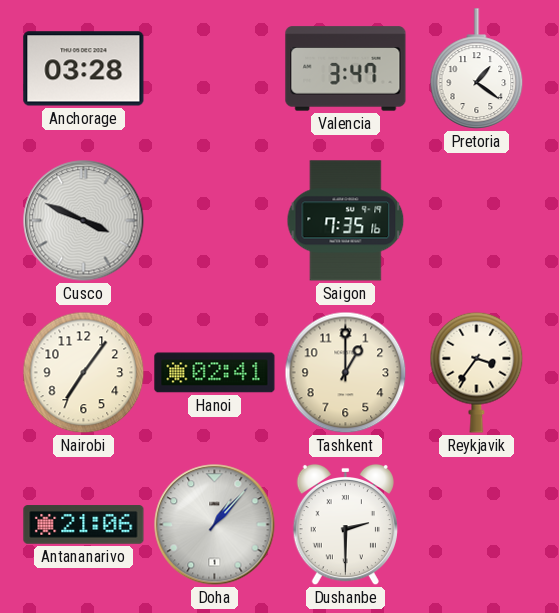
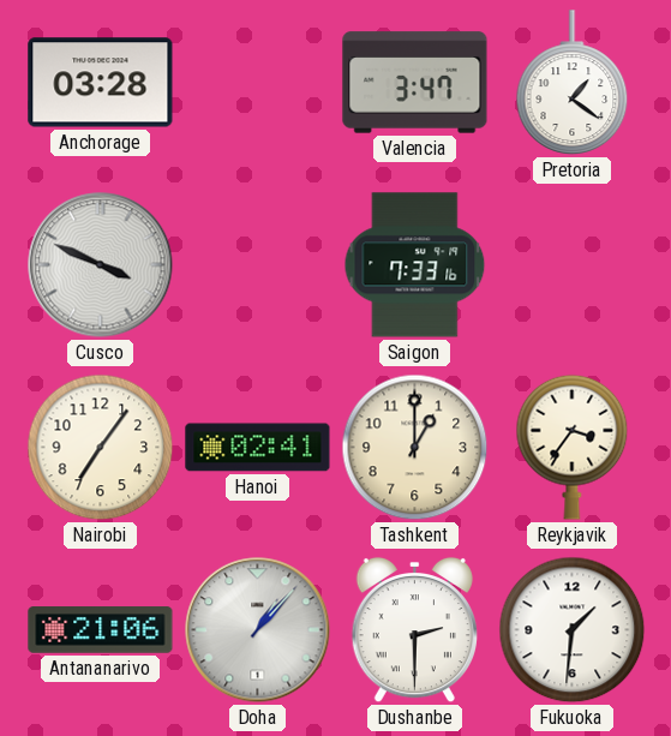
Saigon: 7:35 -> 7:33
Fukuoka: none -> 1:31
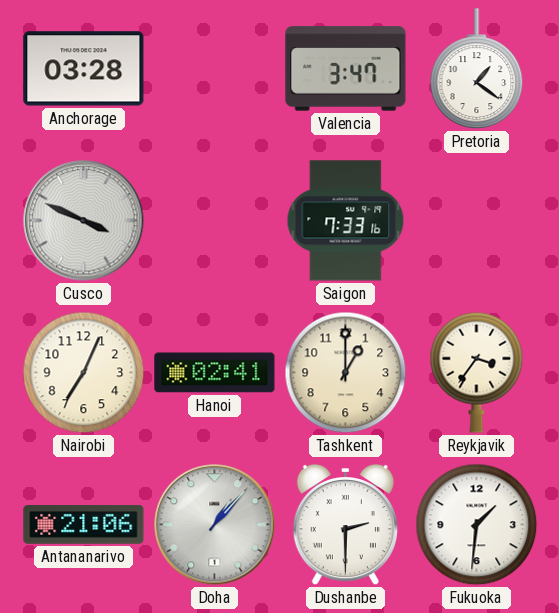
Nairobi: 7:06 -> 7:04
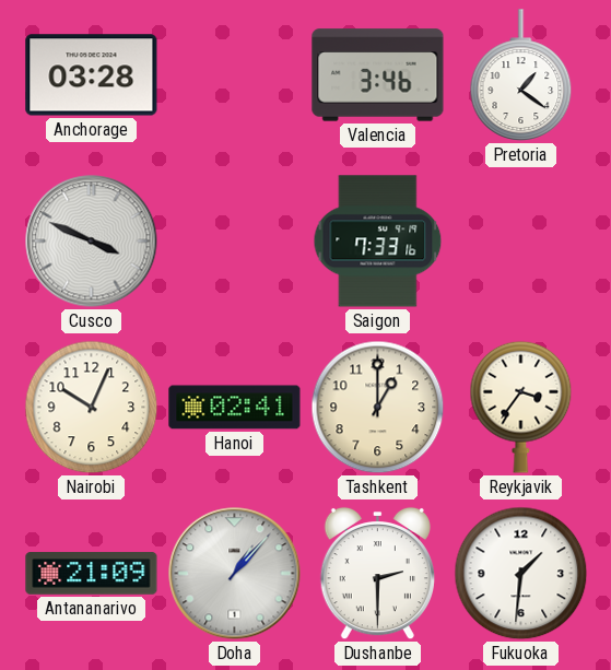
Valencia: 3:47 -> 3:46
Nairobi: 7:04 -> 10:04
Antananarivo: 21:06 -> 21:09
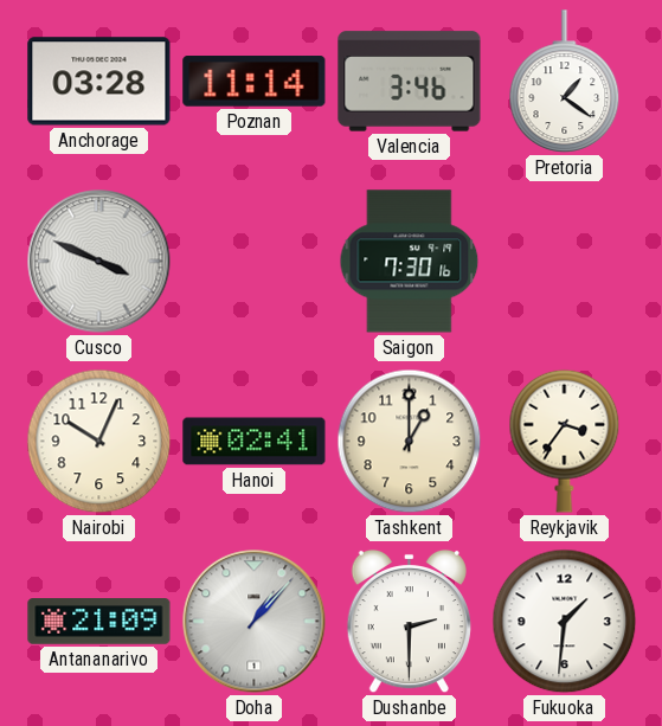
Poznan: none -> 11:14
Saigon: 7:33 -> 7:30
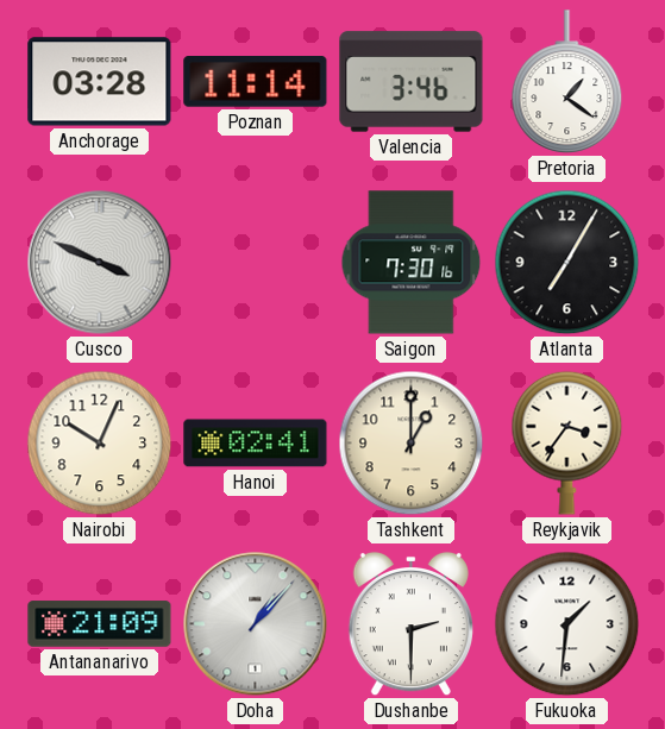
Atlanta: none -> 7:05
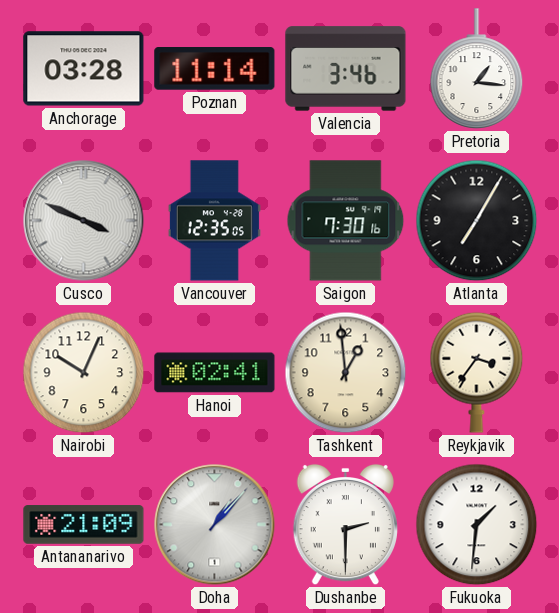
Pretoria: 1:21 -> 1:16
Vancouver: none -> 12:35
Tashkent: 1:00 -> 12:59
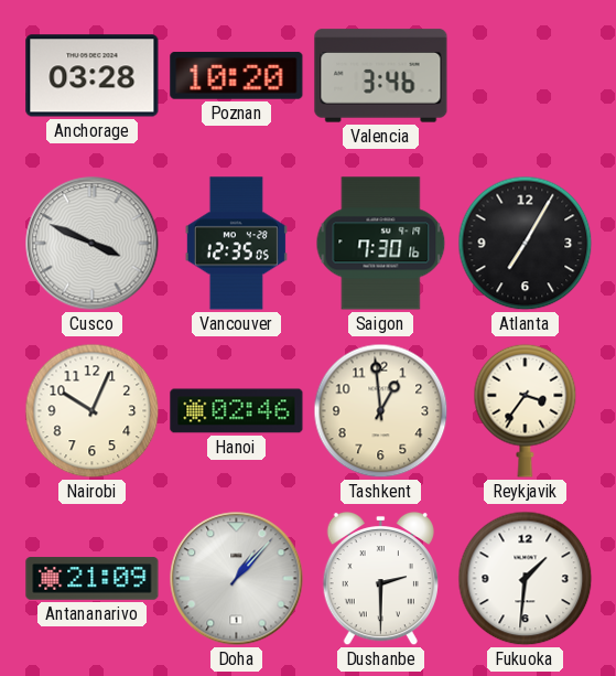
Poznan: 11:14 -> 10:20
Pretoria: 1:16 -> none
Hanoi: 02:41 -> 02:46
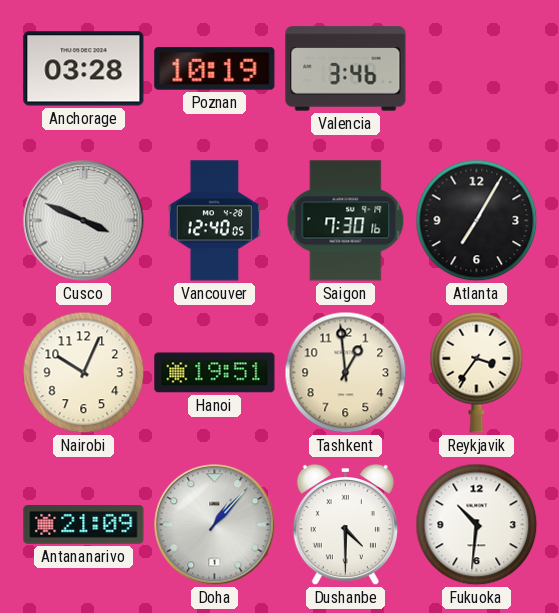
Poznan: 10:20 -> 10:19
Vancouver: 12:35 -> 12:40
Hanoi: 02:46 -> 19:51
Dushanbe: 2:30 -> 4:30
Fukuoka: 1:31 -> 10:31
